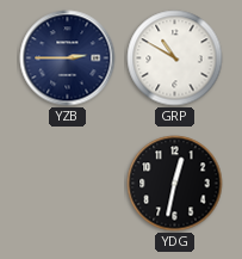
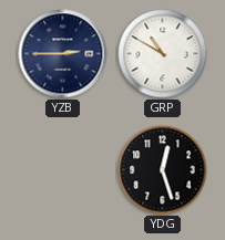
YDG: 12:32 -> 12:27
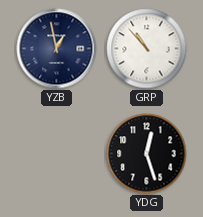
YZB: 2:45 -> 12:58
GRP: 10:50 -> 10:53
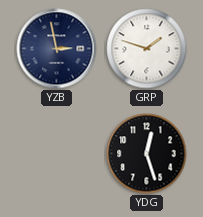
YZB: 12:58 -> 2:58
GRP: 10:53 -> 1:48
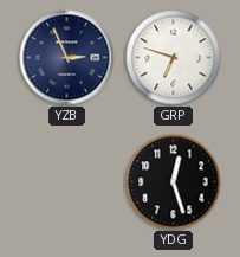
YZB: 2:58 -> 2:56
GRP: 1:48 -> 6:48
